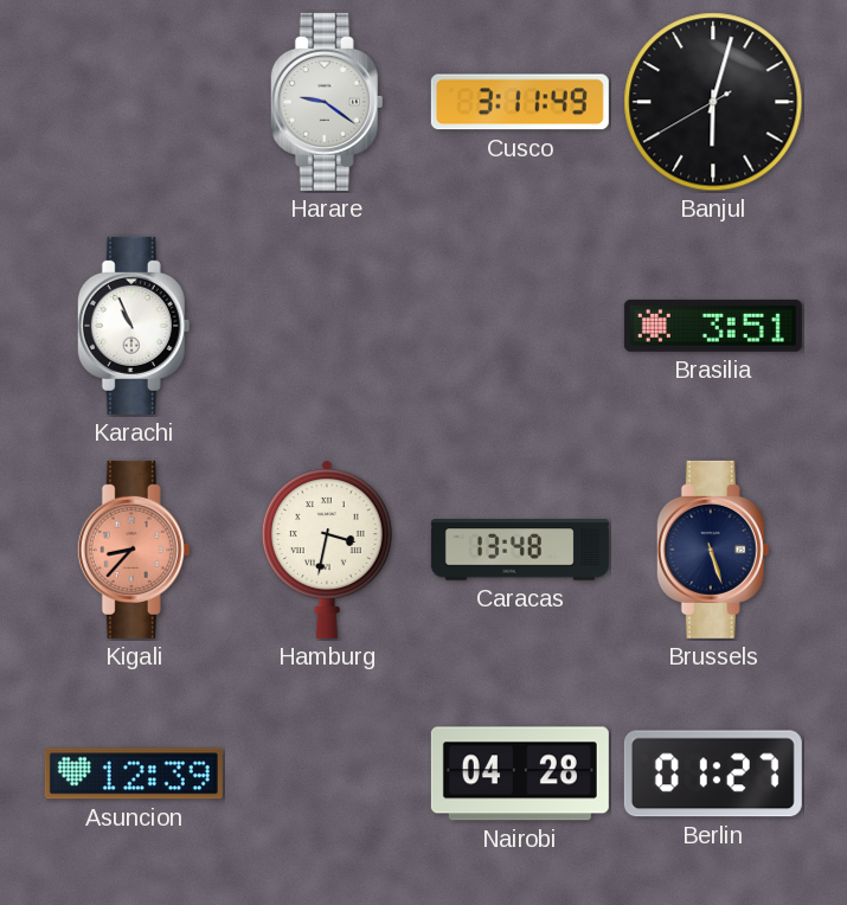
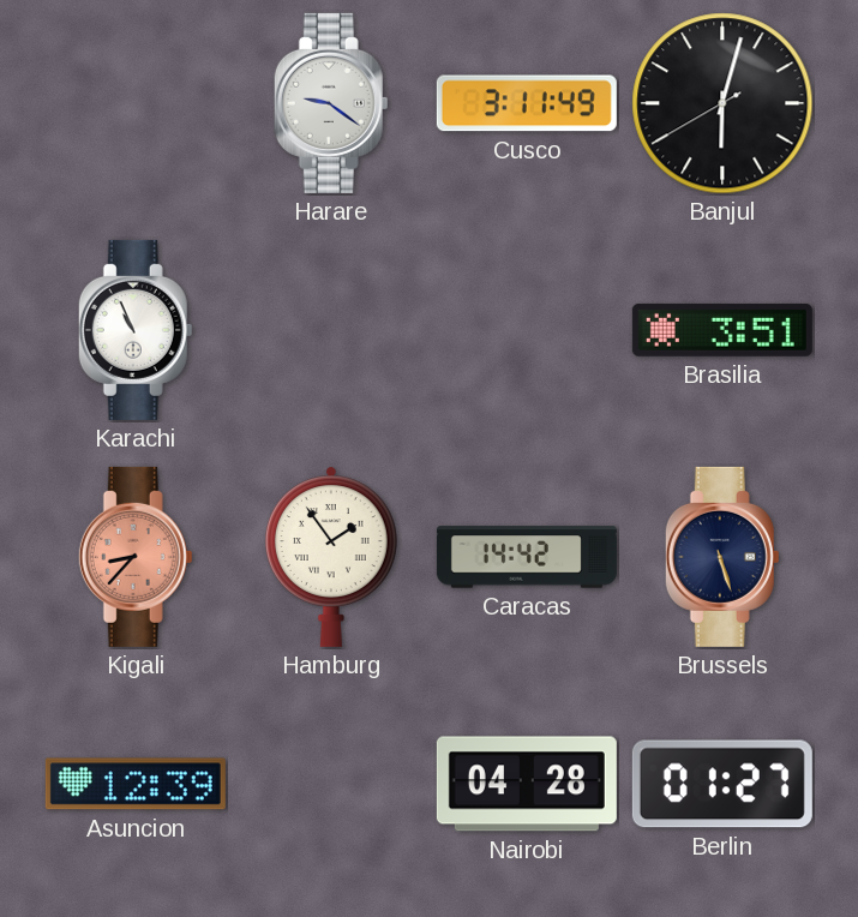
Hamburg: 3:32 -> 1:54
Caracas: 13:48 -> 14:42
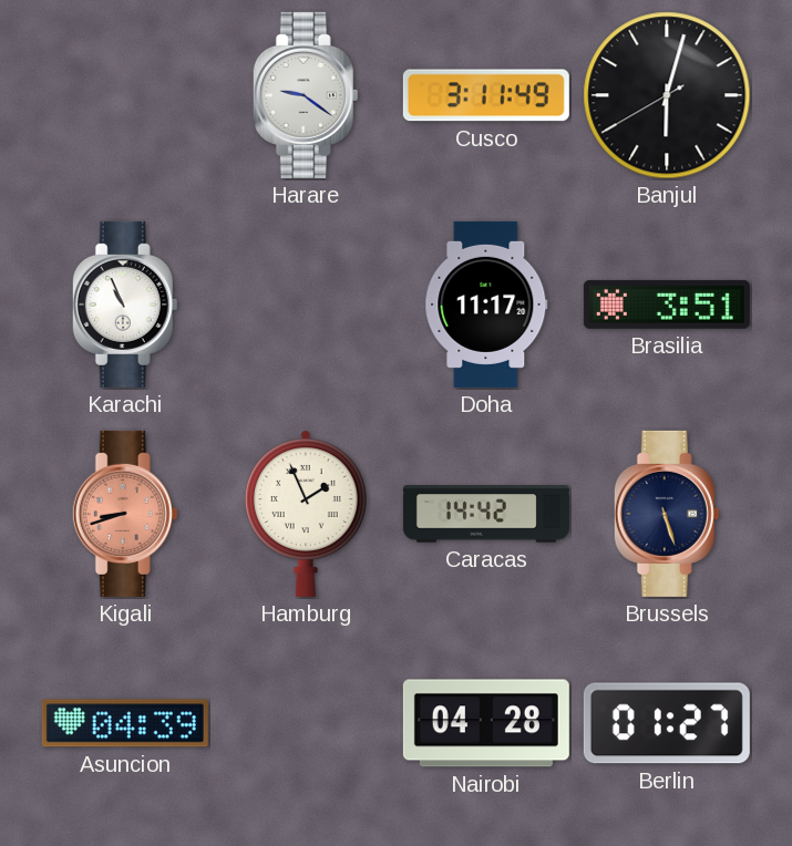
Doha: none -> 11:17
Kigali: 8:37 -> 8:42
Hamburg: 1:54 -> 1:56
Asuncion: 12:39 -> 04:39
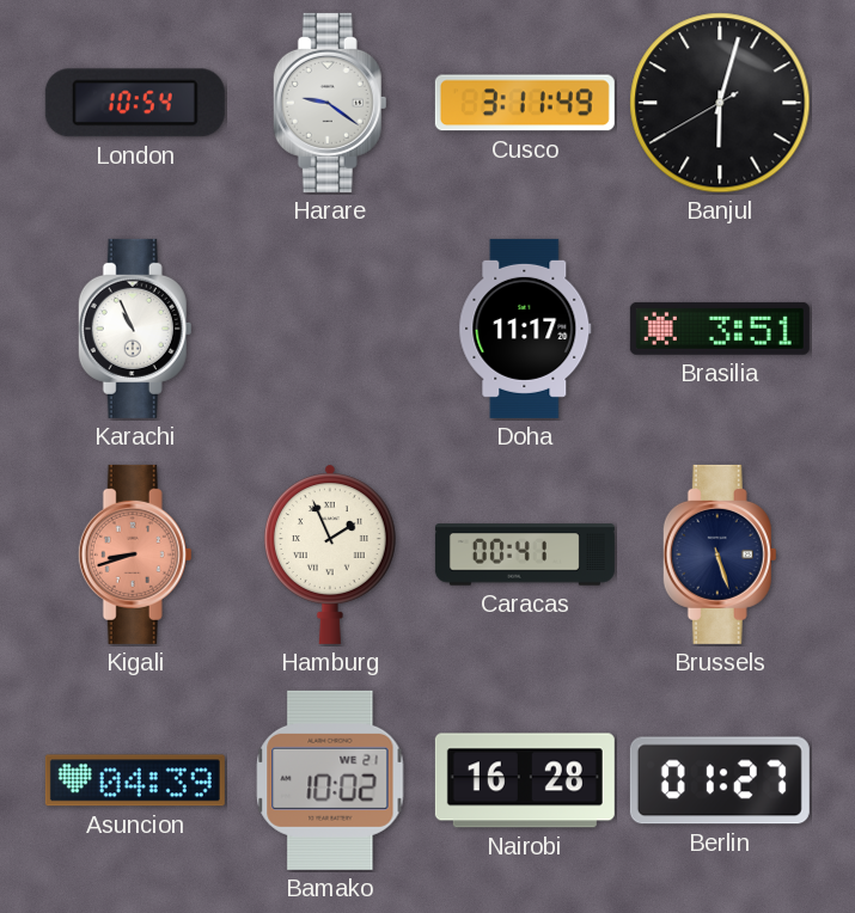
London: none -> 10:54
Caracas: 14:42 -> 00:41
Bamako: none -> 10:02
Nairobi: 04:28 -> 16:28
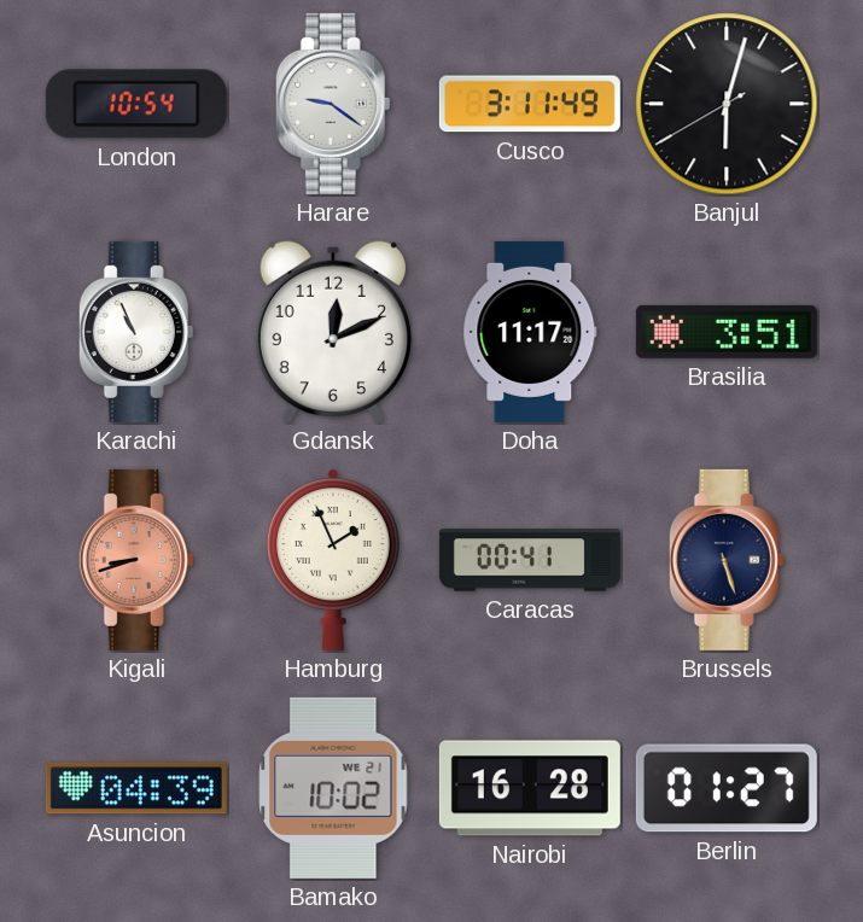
Gdansk: none -> 12:11
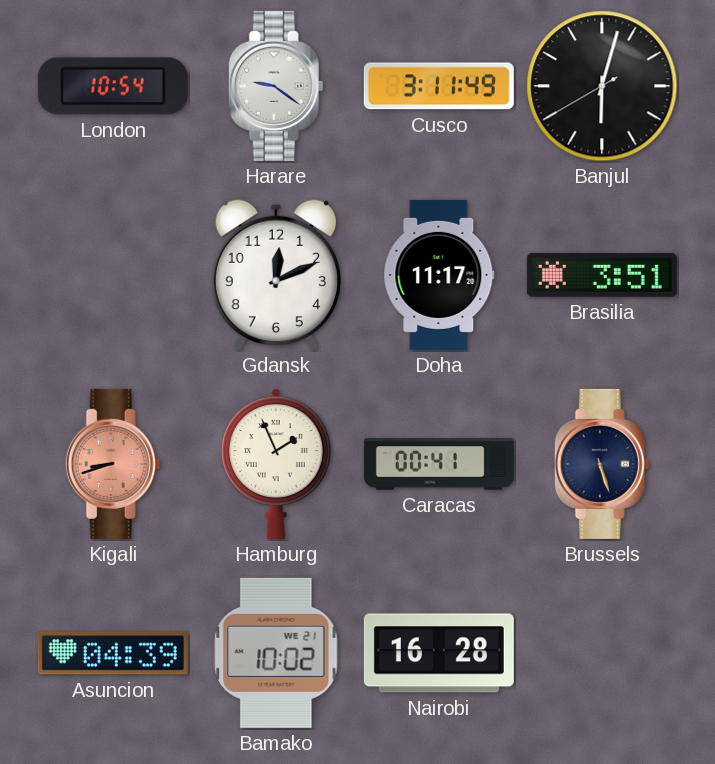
Karachi: 10:56 -> none
Berlin: 01:27 -> none
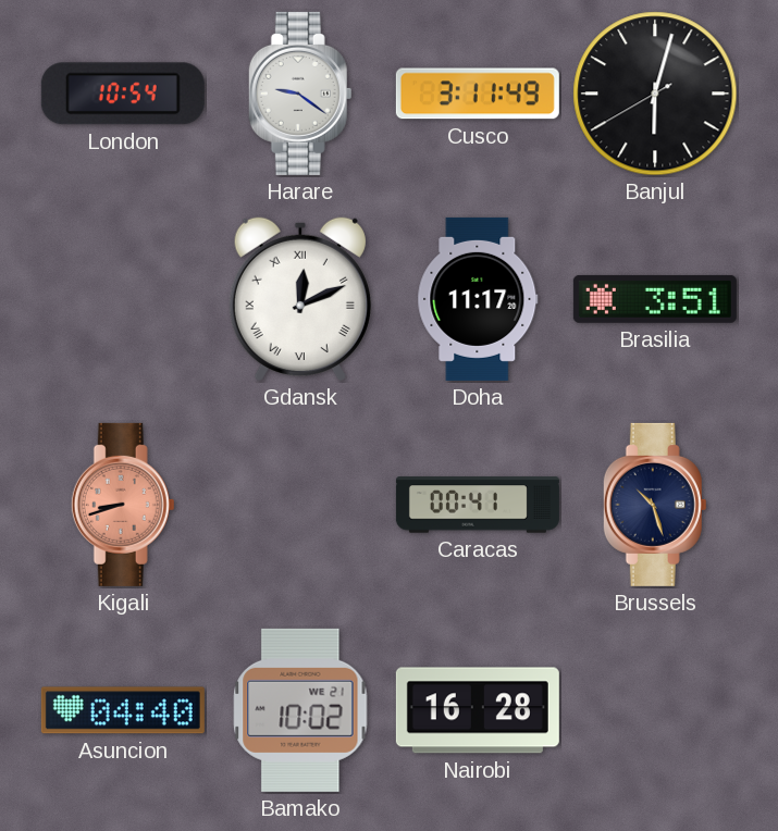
Gdansk numerals: Arabic -> Roman
Hamburg: 1:56 -> none
Brussels: 5:27 -> 10:27
Asuncion: 04:39 -> 04:40
